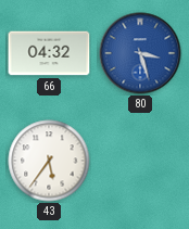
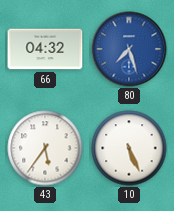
80: 3:27 -> 7:27
10: none -> 5:26
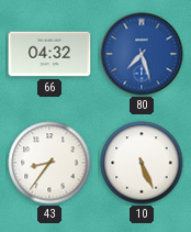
43: 5:36 -> 8:36
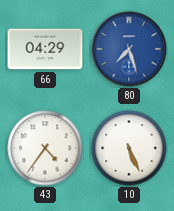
66: 04:32 -> 04:29
43: 8:36 -> 4:36
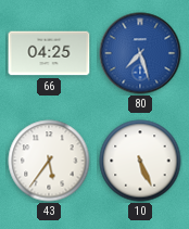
66: 04:29 -> 04:25
43: 4:36 -> 5:36
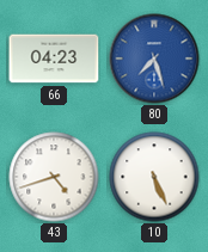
66: 04:25 -> 04:23
43: 5:36 -> 4:42
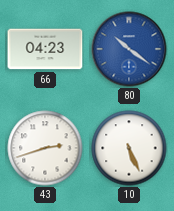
80: 7:27 -> 10:21
43: 4:42 -> 2:42
